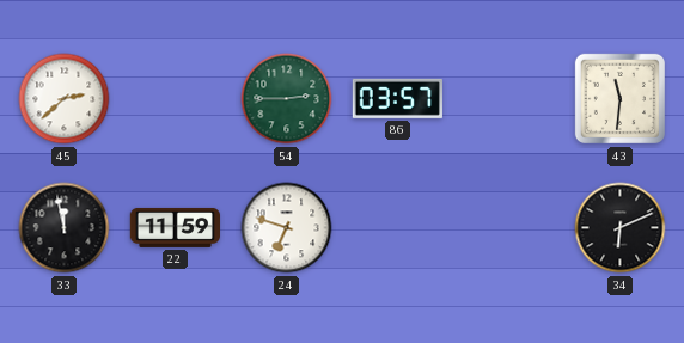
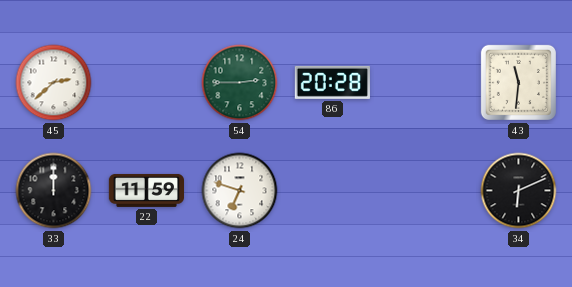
86: 03:57 -> 20:28
33: 11:58 -> 12:00
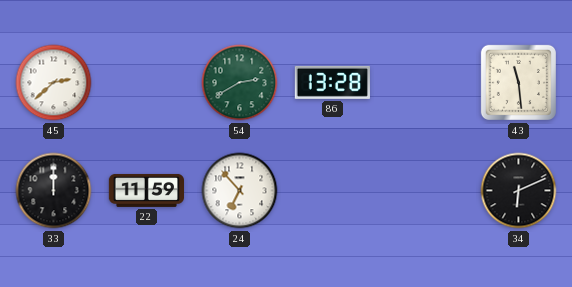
54: 2:45 -> 2:40
86: 20:28 -> 13:28
43: 11:31 -> 11:29
24: 6:48 -> 6:53
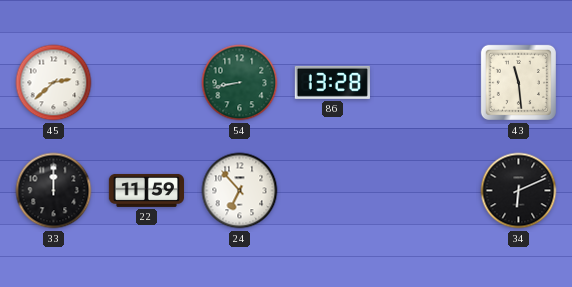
54: 2:40 -> 8:43
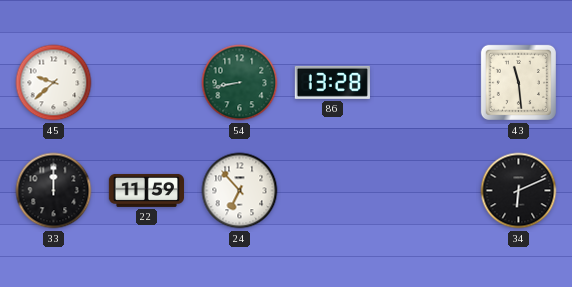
45: 2:38 -> 9:38
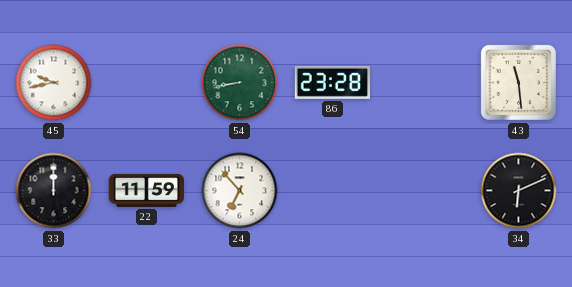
45: 9:38 -> 9:43
86: 13:28 -> 23:28
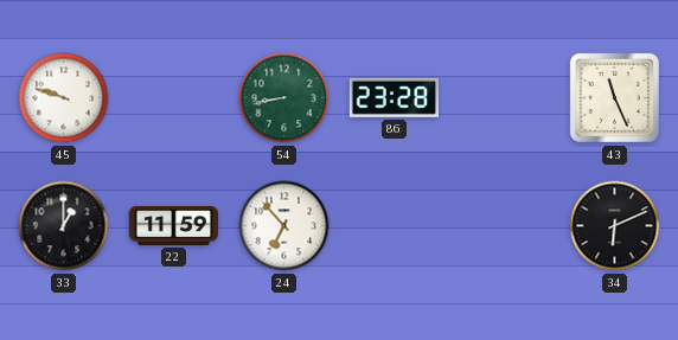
45: 9:43 -> 9:48
43: 11:29 -> 11:26
33: 12:00 -> 1:00
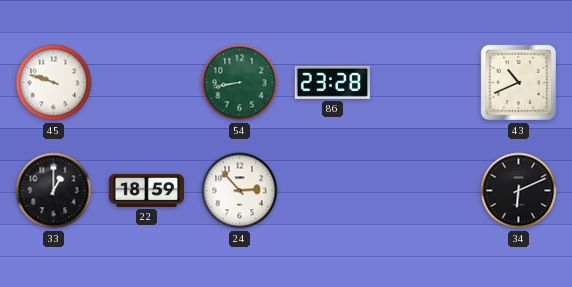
43: 11:26 -> 10:41
22: 11:59 -> 18:59
24: 6:53 -> 2:53
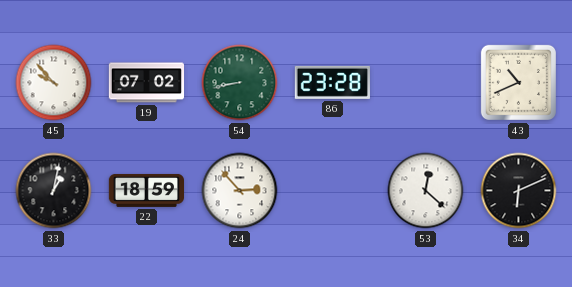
45: 9:48 -> 9:53
19: none -> 07:02
33: 1:00 -> 1:02
53: none -> 12:22
